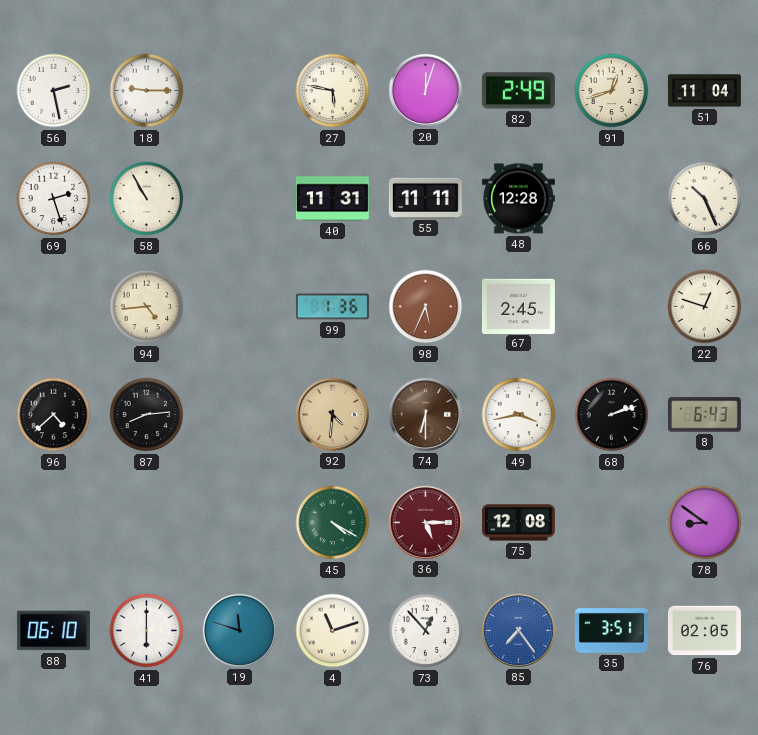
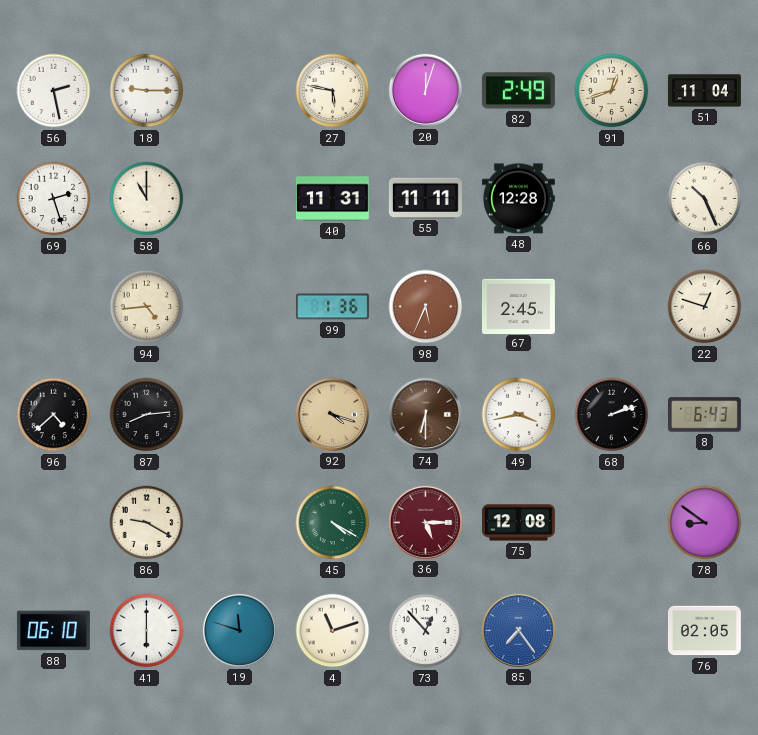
58: 10:55 -> 11:00
92: 4:31 -> 4:18
86: none -> 9:20
35: 3:51 -> none
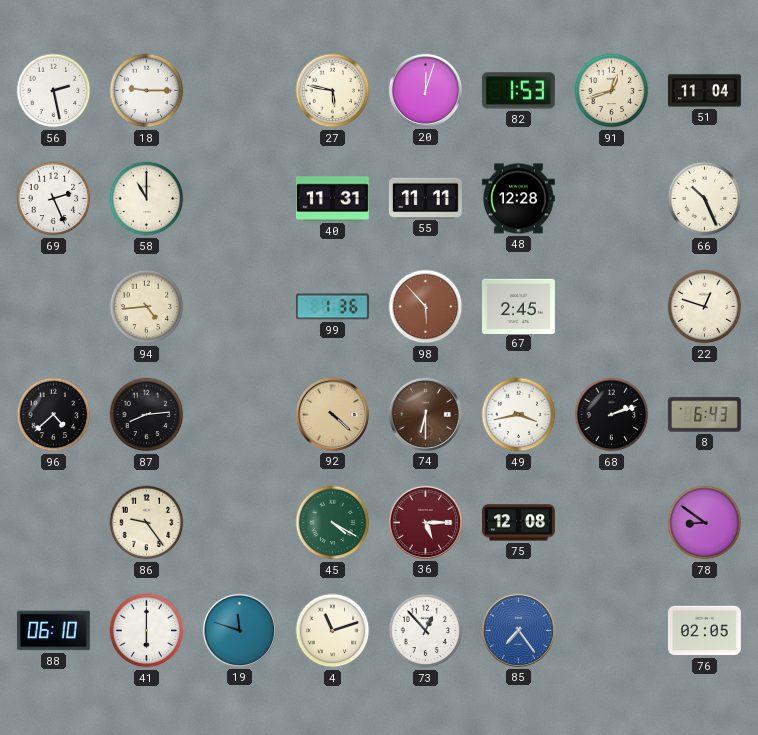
82: 2:49 -> 1:53
69: 2:27 -> 2:26
98: 5:34 -> 5:53
92: 4:18 -> 4:22
86: 9:20 -> 9:24
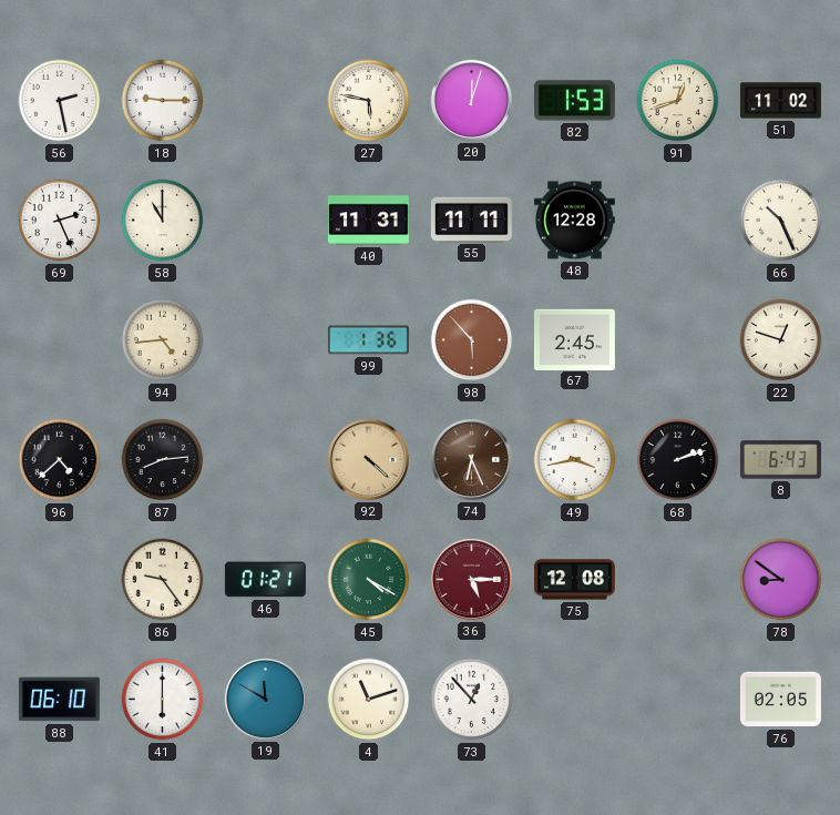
51: 11:04 -> 11:02
74: 6:30 -> 6:26
46: none -> 01:21
19: 11:48 -> 11:50
85: 7:24 -> none
